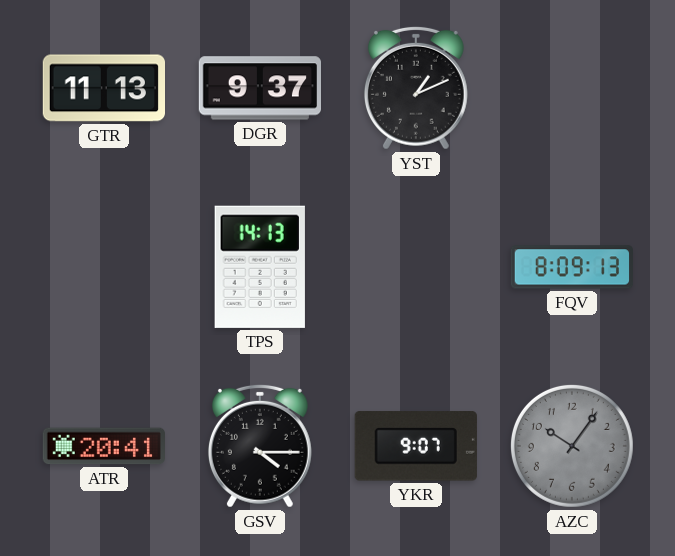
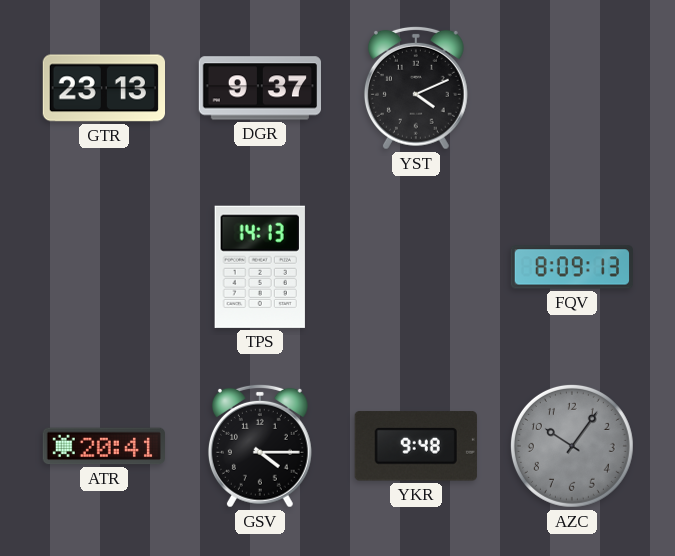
GTR: 11:13 -> 23:13
YST: 1:11 -> 4:11
YKR: 9:07 -> 9:48
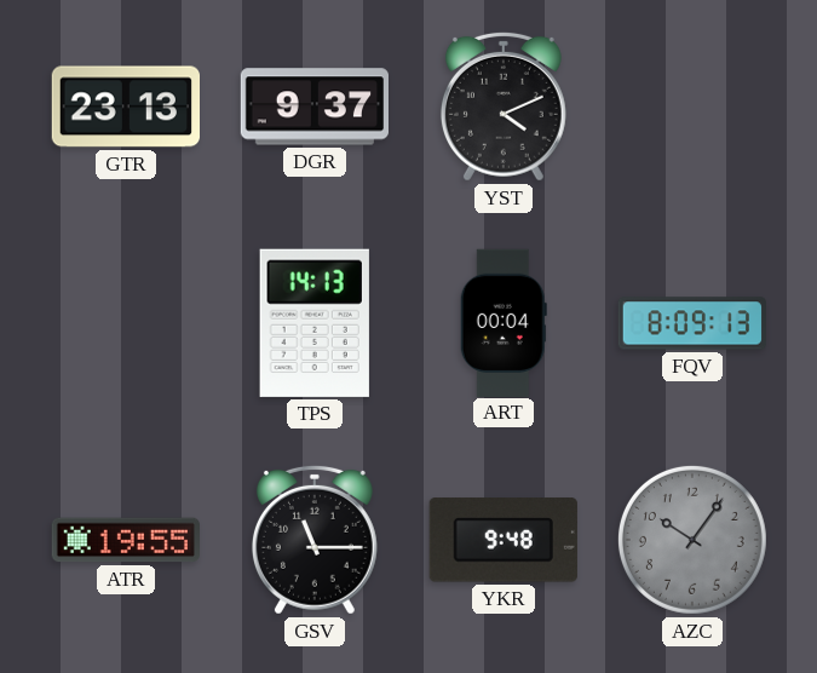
ART: none -> 00:04
ATR: 20:41 -> 19:55
GSV: 4:15 -> 11:15
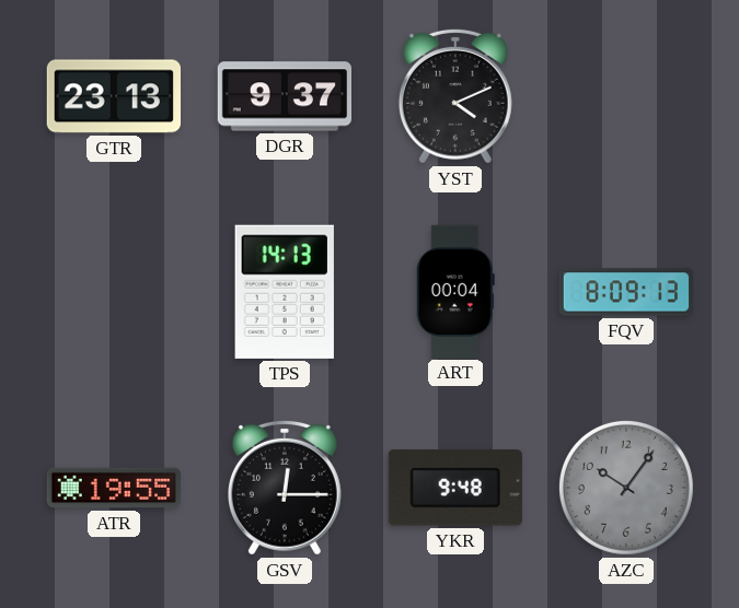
GSV: 11:15 -> 12:15
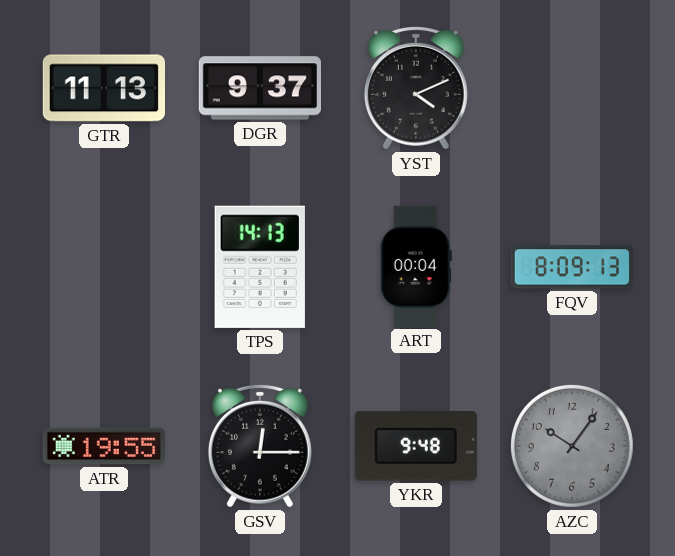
GTR: 23:13 -> 11:13
